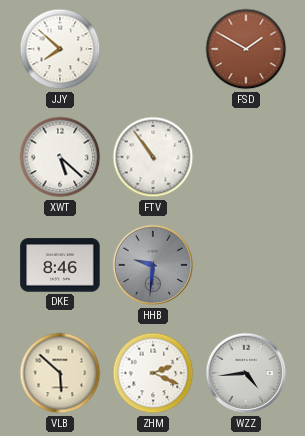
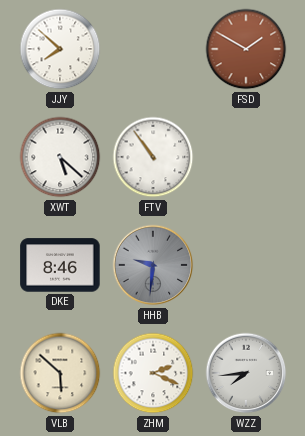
WZZ: 4:44 -> 7:44
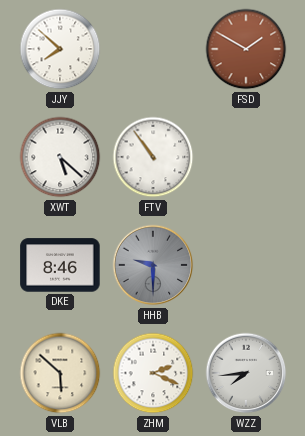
HHB: 9:31 -> 9:30
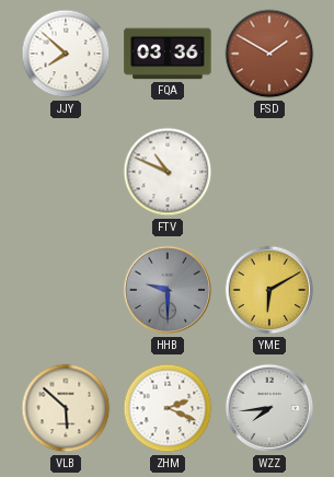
FQA: none -> 03:36
XWT: 5:22 -> none
FTV: 10:54 -> 10:49
DKE: 8:46 -> none
YME: none -> 6:10
